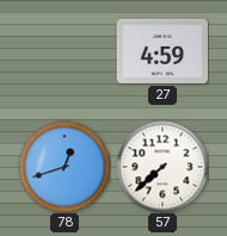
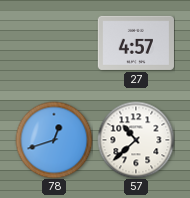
27: 4:59 -> 4:57
57: 7:38 -> 10:38
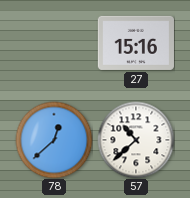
27: 4:57 -> 15:16
78: 12:42 -> 12:38
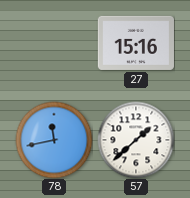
78: 12:38 -> 11:43
57: 10:38 -> 1:38
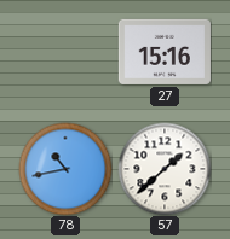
78: 11:43 -> 10:43
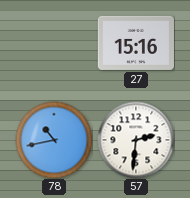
57: 1:38 -> 2:31
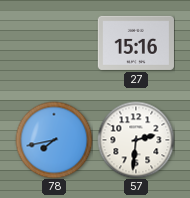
78: 10:43 -> 7:43
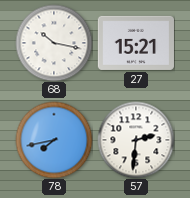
68: none -> 10:17
27: 15:16 -> 15:21
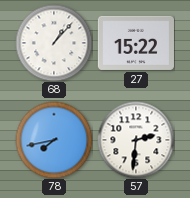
68: 10:17 -> 1:07
27: 15:21 -> 15:22
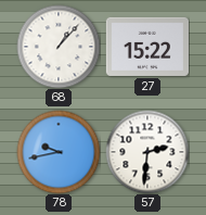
78: 7:43 -> 9:43
